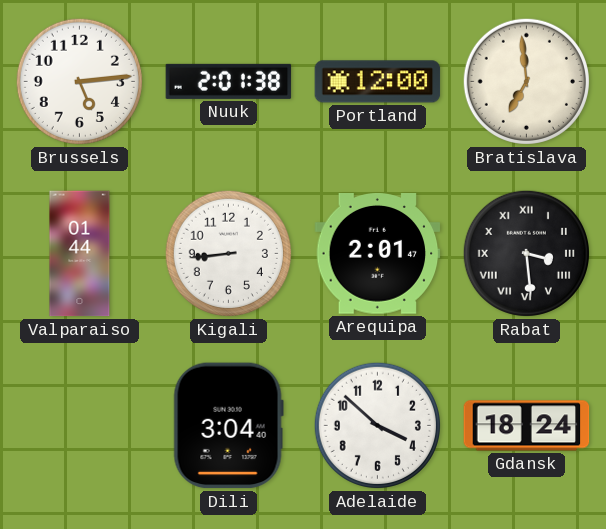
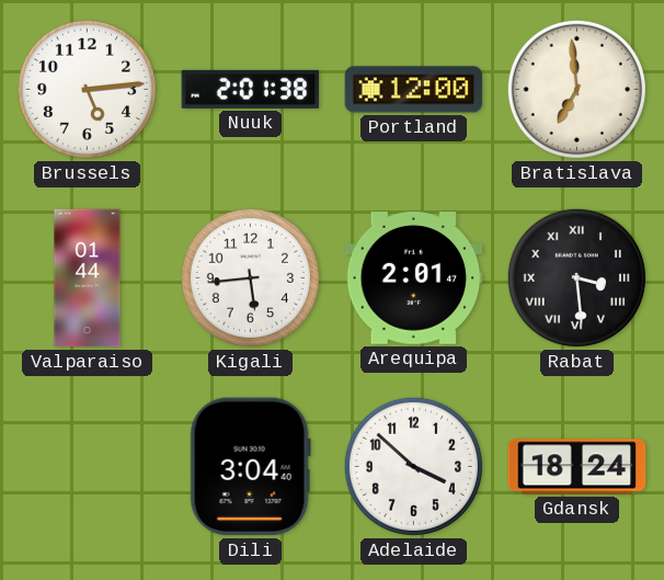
Kigali: 8:44 -> 5:44
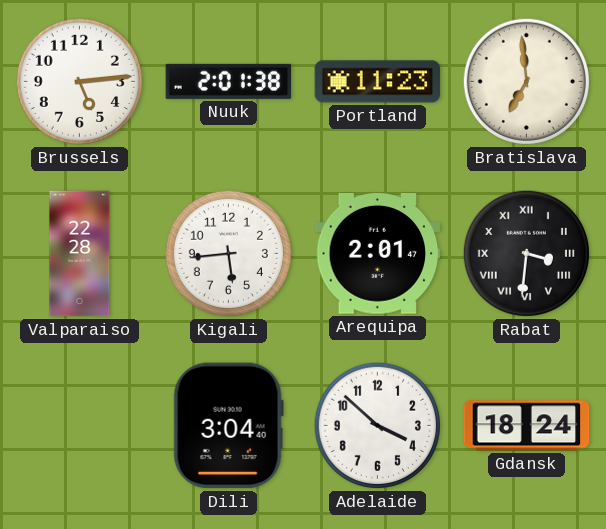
Portland: 12:00 -> 11:23
Valparaiso: 01:44 -> 22:28
Rabat: 3:29 -> 3:31
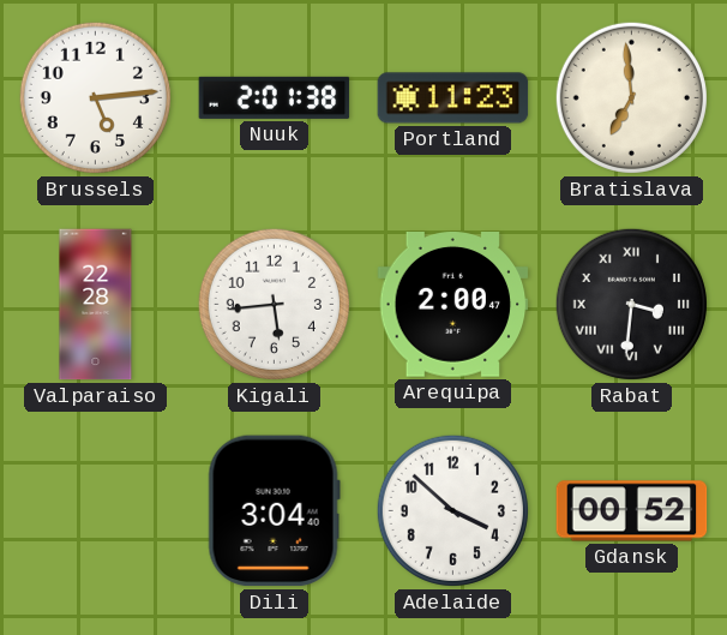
Arequipa: 2:01 -> 2:00
Gdansk: 18:24 -> 00:52
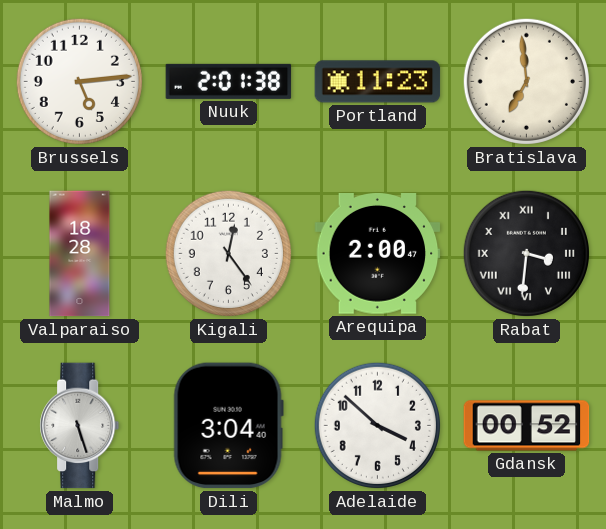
Valparaiso: 22:28 -> 18:28
Kigali: 5:44 -> 12:24
Malmo: none -> 5:27
